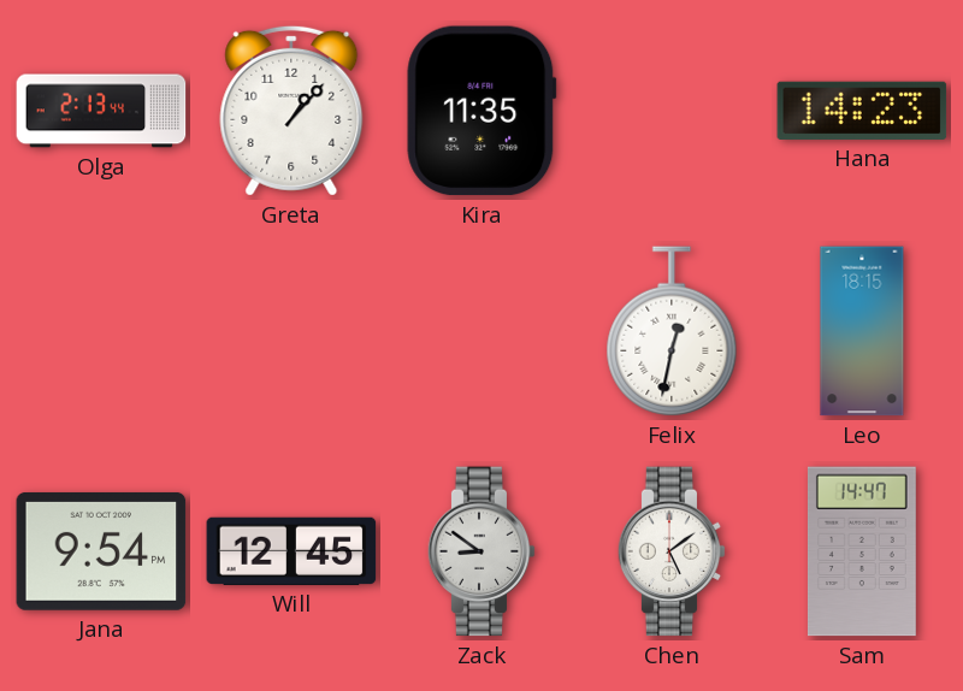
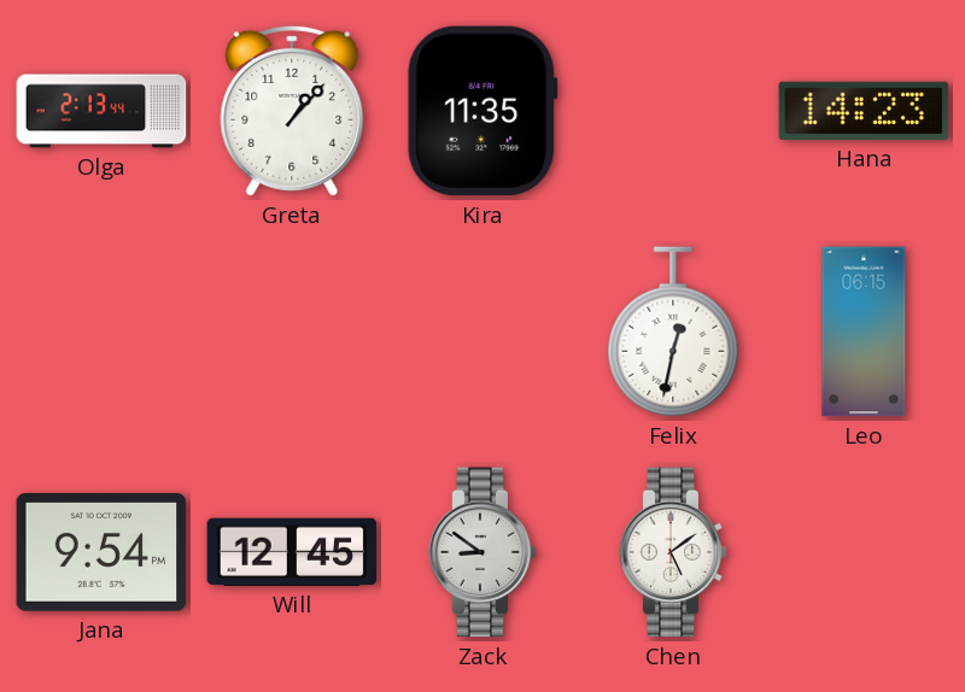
Leo: 18:15 -> 06:15
Sam: 14:47 -> none
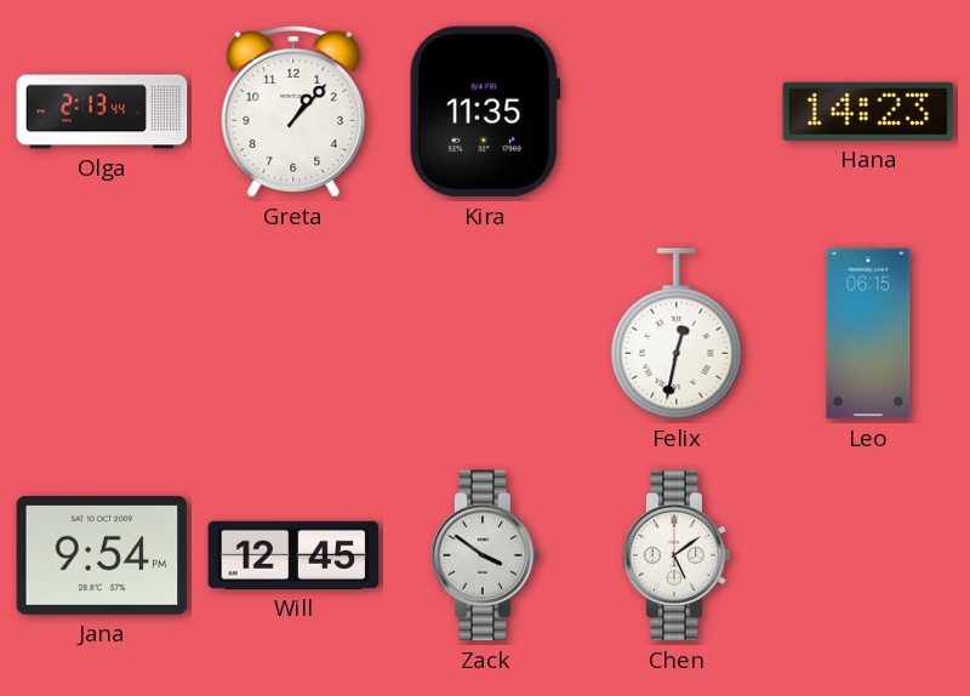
Zack: 8:51 -> 3:51
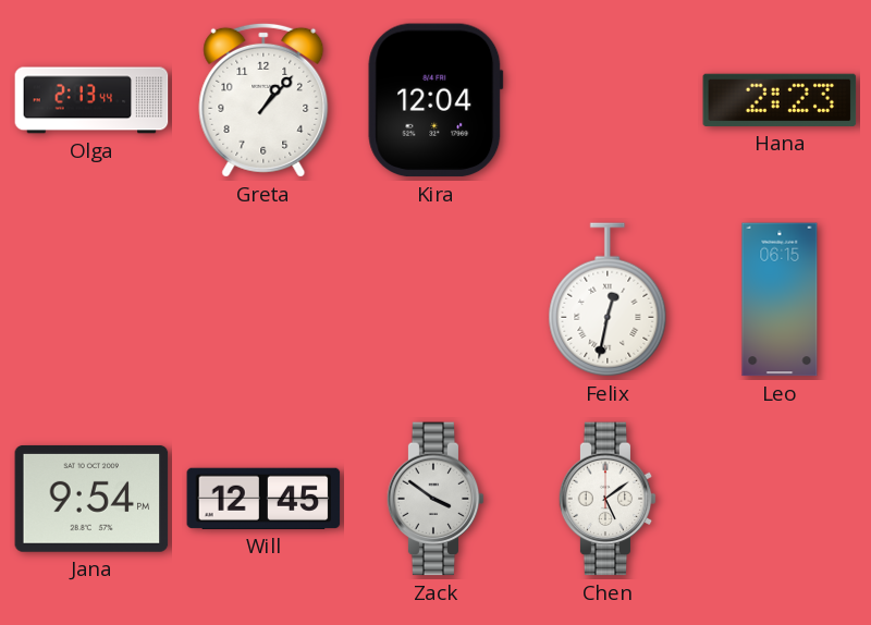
Kira: 11:35 -> 12:04
Hana: 14:23 -> 2:23
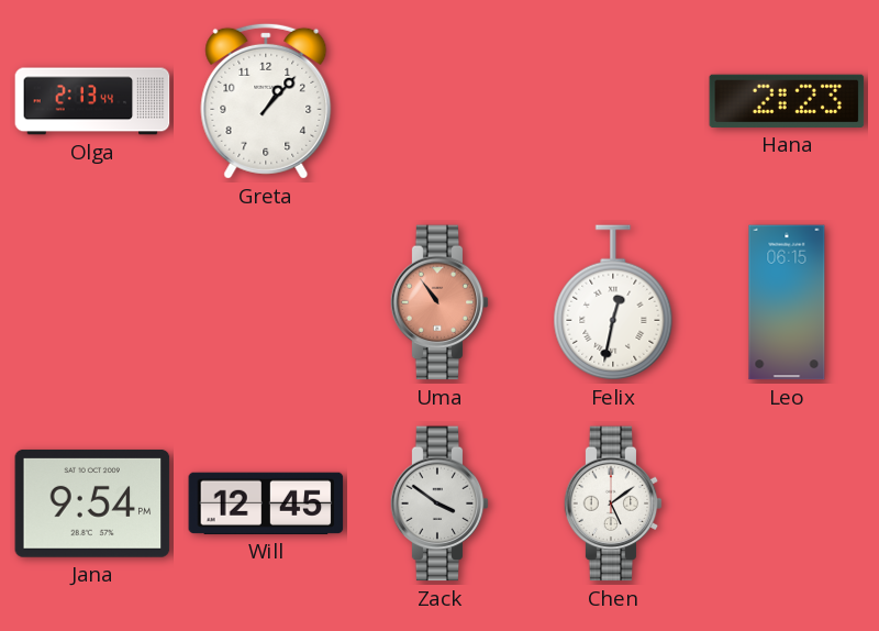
Kira: 12:04 -> none
Uma: none -> 10:54
